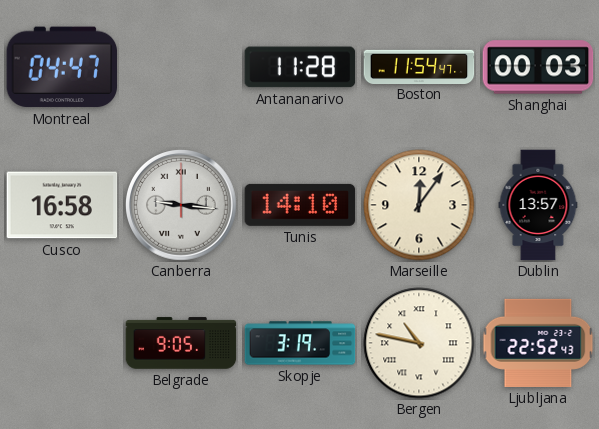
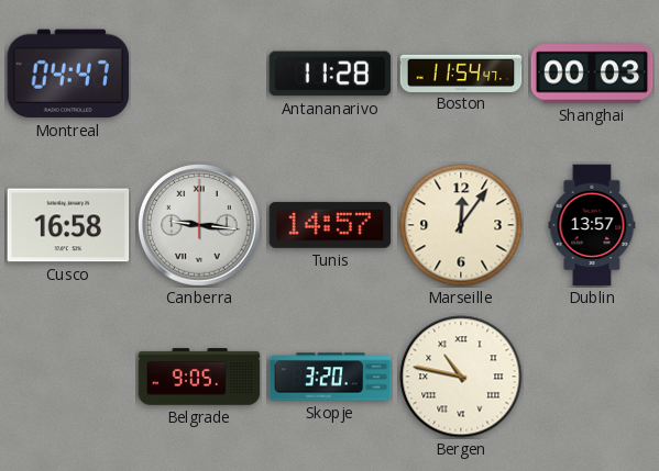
Tunis: 14:10 -> 14:57
Skopje: 3:19 -> 3:20
Ljubljana: 22:52 -> none
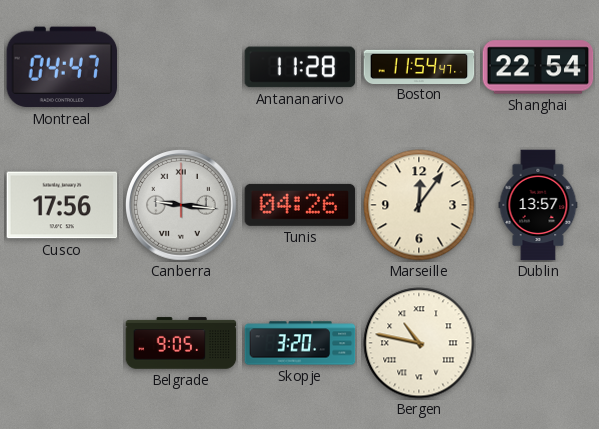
Shanghai: 00:03 -> 22:54
Cusco: 16:58 -> 17:56
Tunis: 14:57 -> 04:26
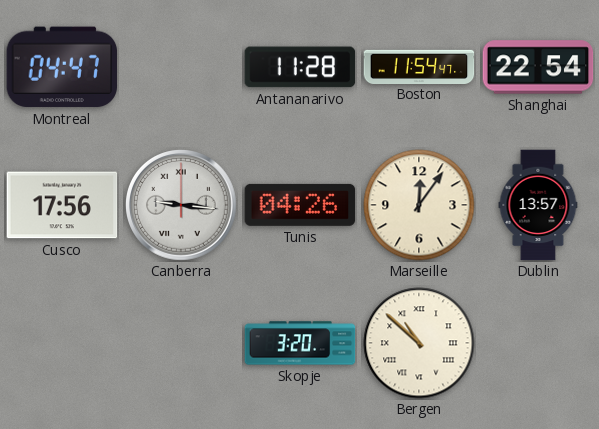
Belgrade: 9:05 -> none
Bergen: 10:47 -> 10:52
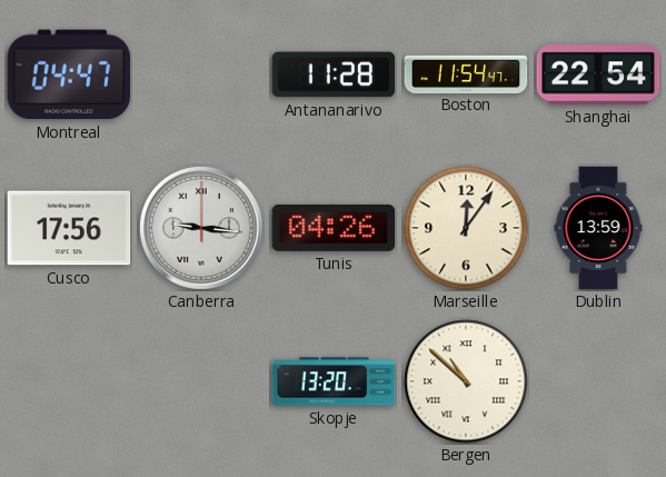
Dublin: 13:57 -> 13:59
Skopje: 3:20 -> 13:20
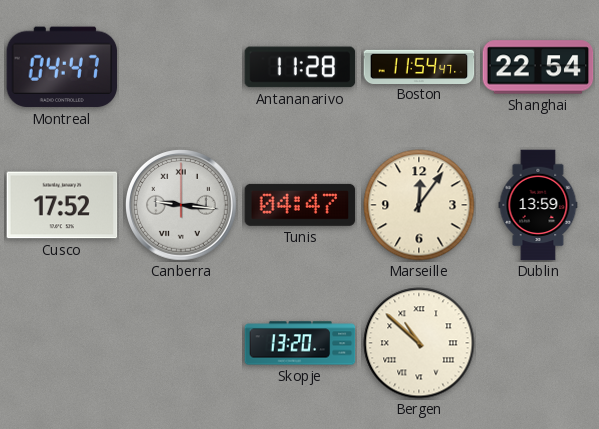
Cusco: 17:56 -> 17:52
Tunis: 04:26 -> 04:47
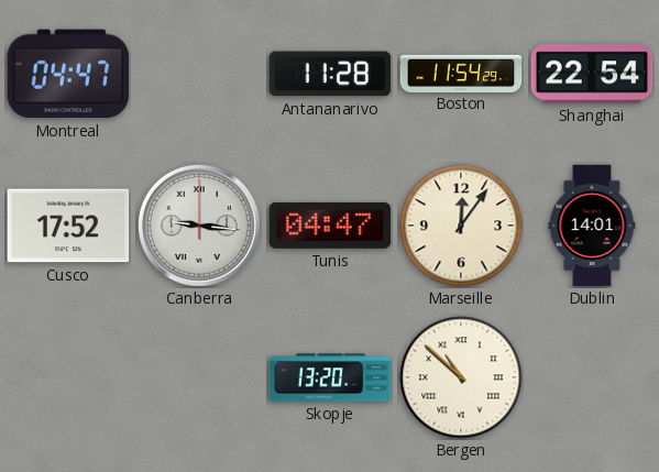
Boston: 11:54:47 -> 11:54:29
Dublin: 13:59 -> 14:01
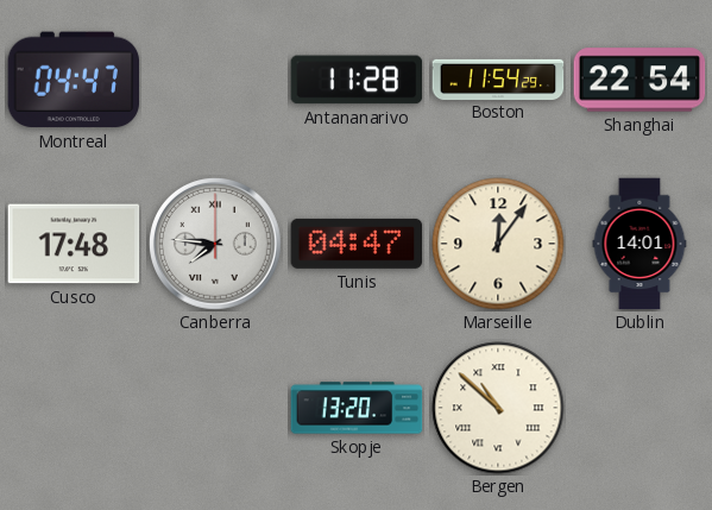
Cusco: 17:52 -> 17:48
Canberra: 9:16 -> 7:46
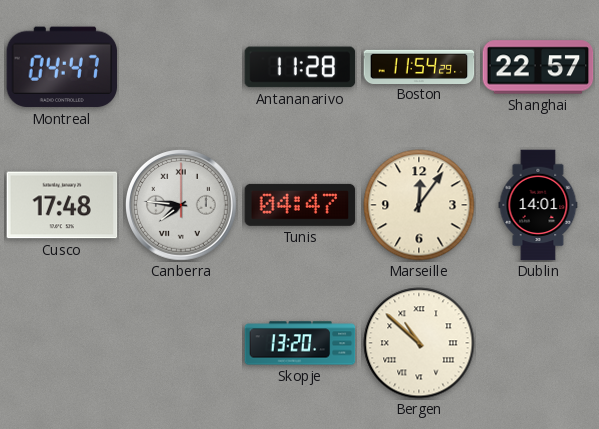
Shanghai: 22:54 -> 22:57
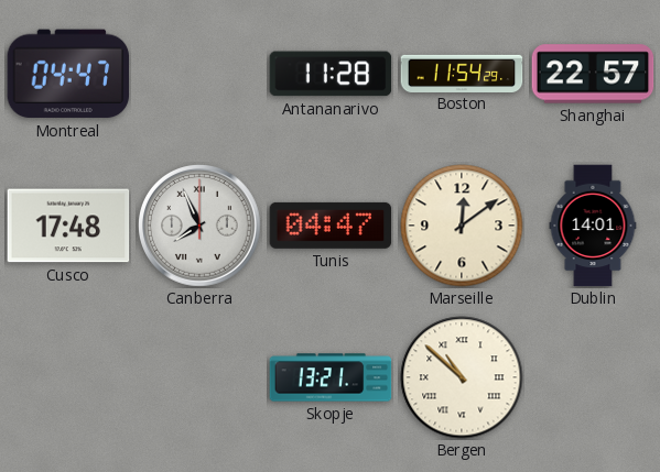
Canberra: 7:46 -> 7:56
Marseille: 12:06 -> 12:09
Skopje: 13:20 -> 13:21
